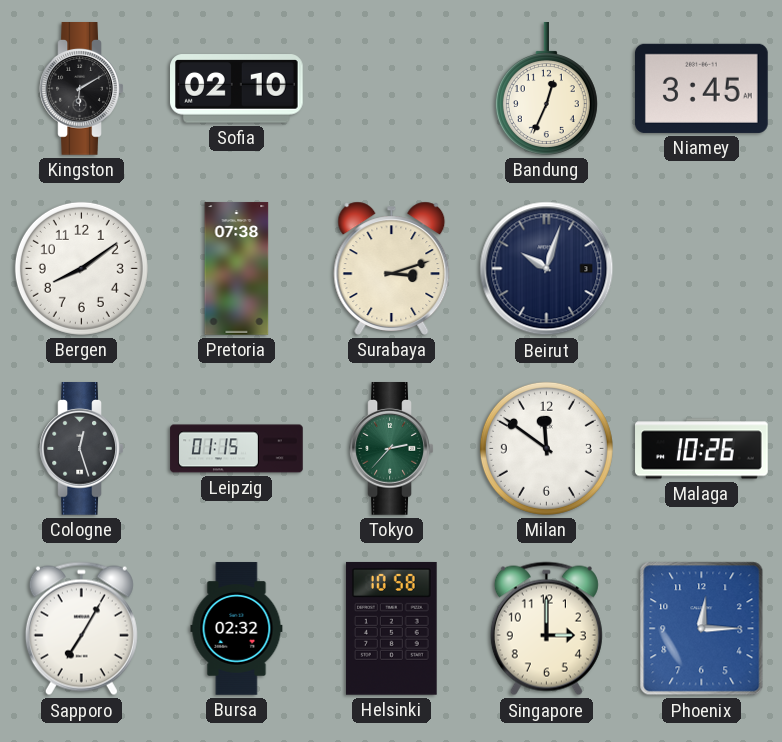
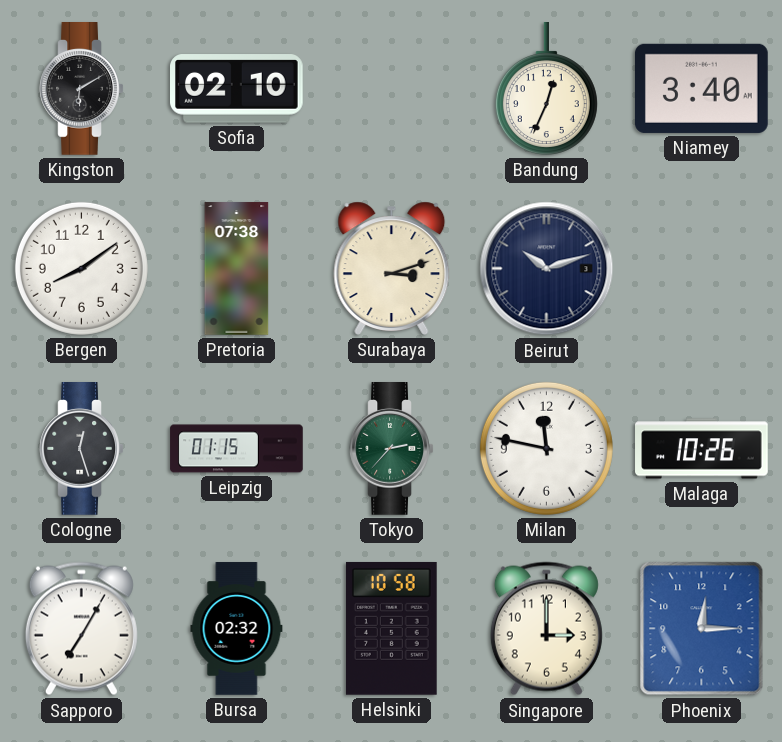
Niamey: 3:45 -> 3:40
Beirut: 10:03 -> 10:12
Milan: 11:51 -> 11:47
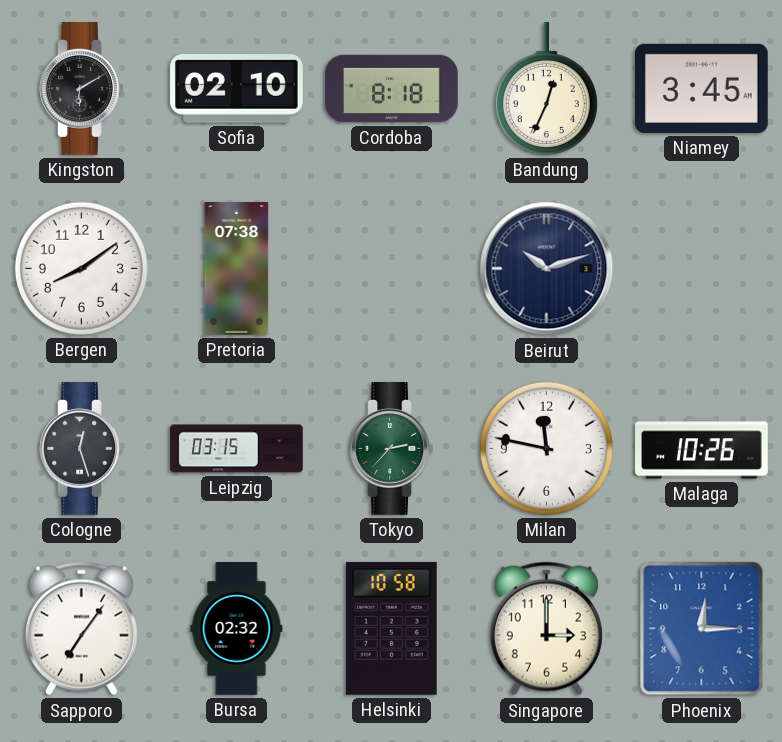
Cordoba: none -> 8:18
Niamey: 3:40 -> 3:45
Surabaya: 3:12 -> none
Leipzig: 01:15 -> 03:15
Sapporo: 7:05 -> 7:06
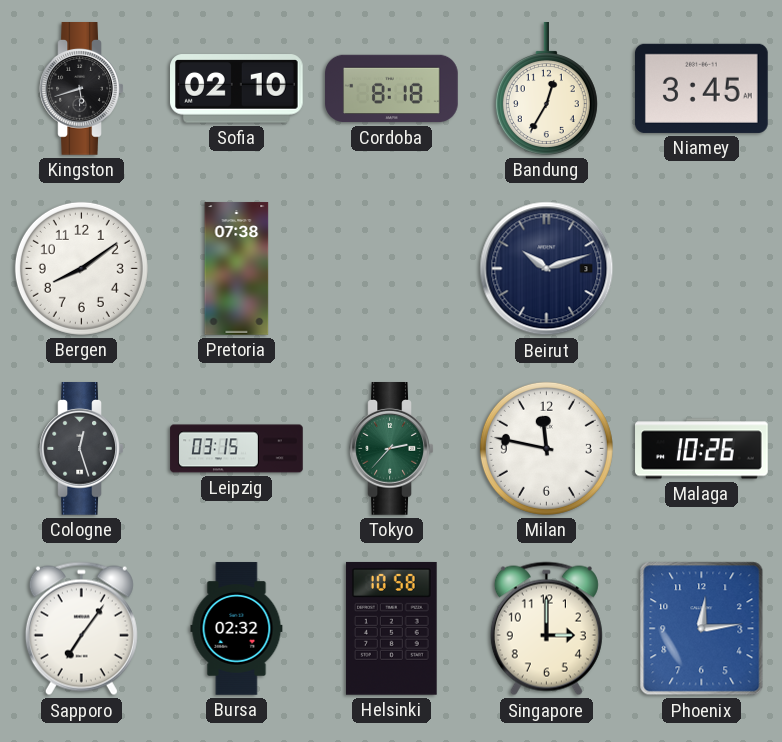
Kingston: 6:10 -> 5:42
Bandung: 12:34 -> 12:35
Phoenix: 12:15 -> 12:14
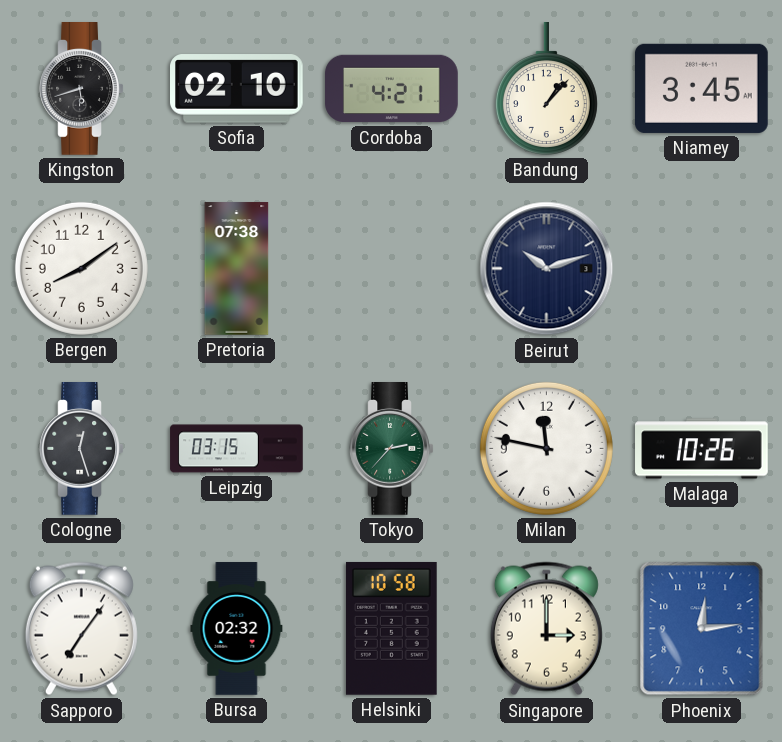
Cordoba: 8:18 -> 4:21
Bandung: 12:35 -> 1:07
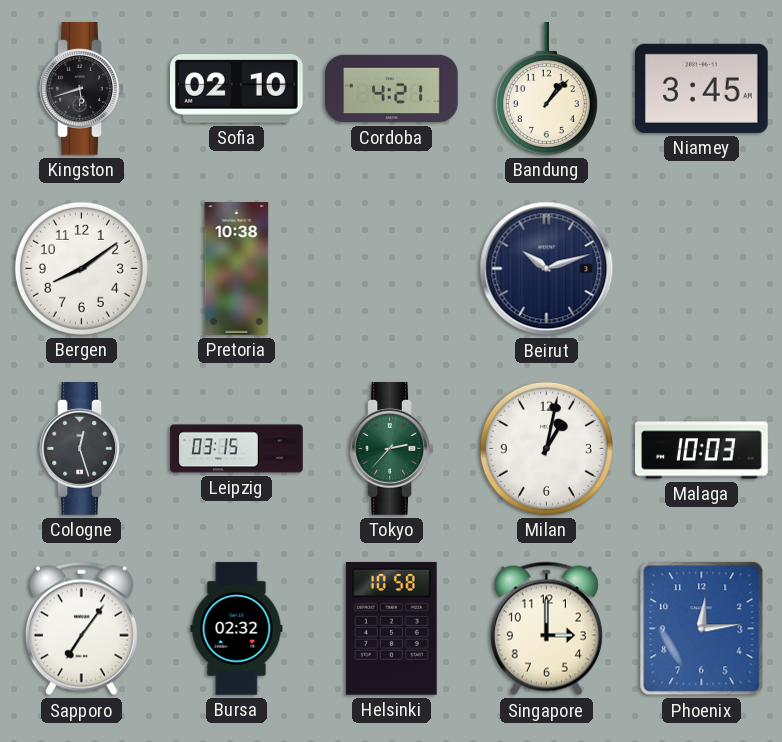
Pretoria: 07:38 -> 10:38
Milan: 11:47 -> 1:02
Malaga: 10:26 -> 10:03
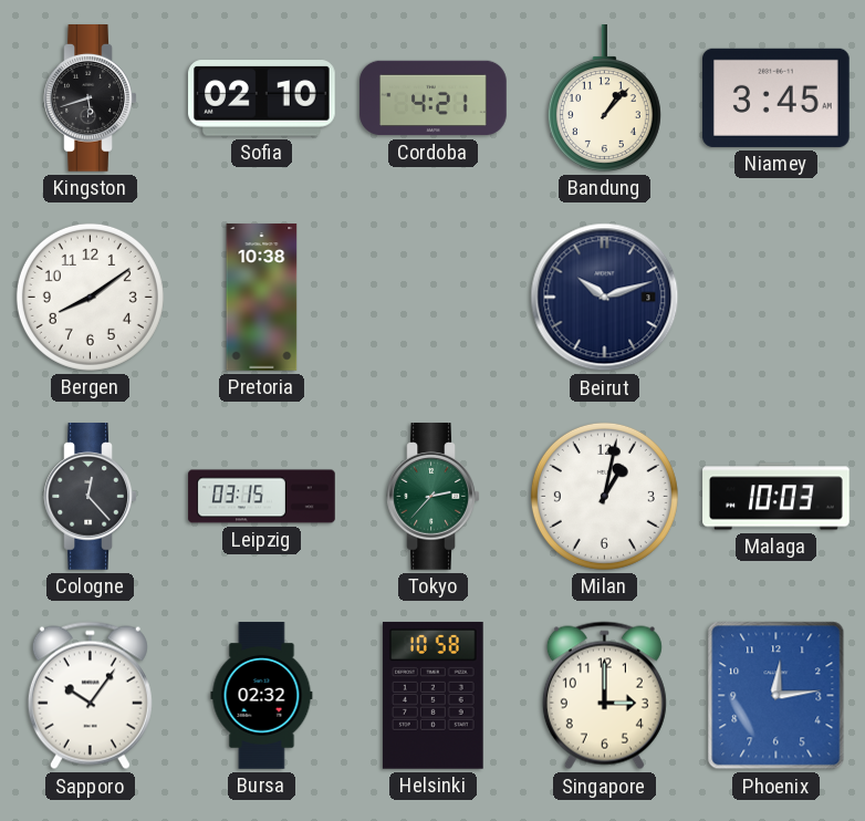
Cologne: 12:27 -> 12:23
Sapporo: 7:06 -> 10:06
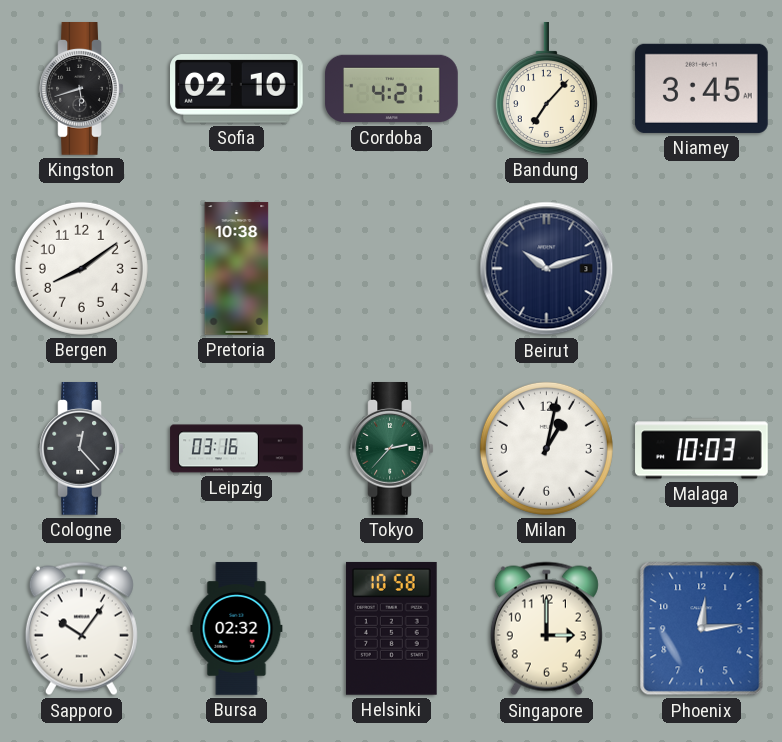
Bandung: 1:07 -> 7:07
Leipzig: 03:15 -> 03:16
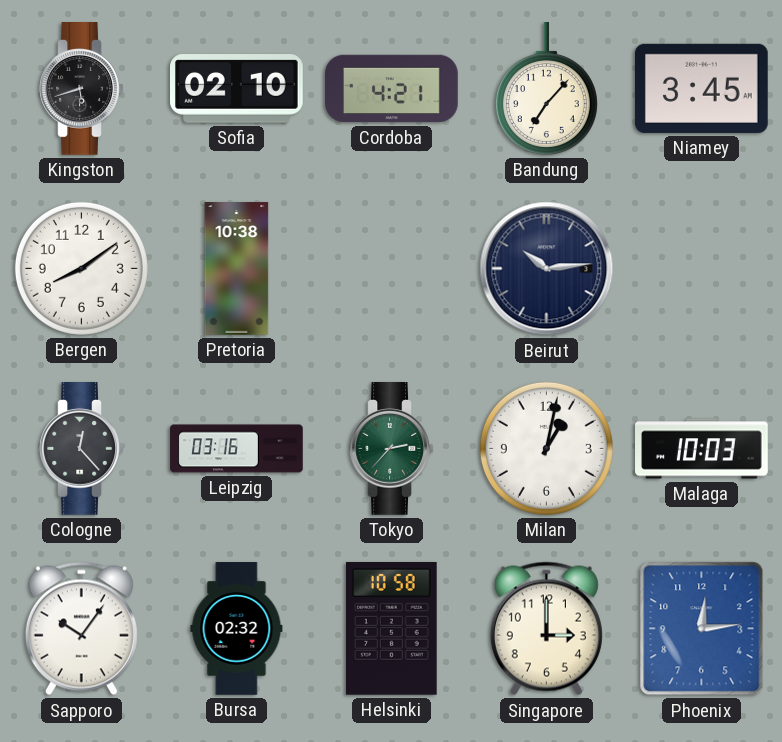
Beirut: 10:12 -> 10:14
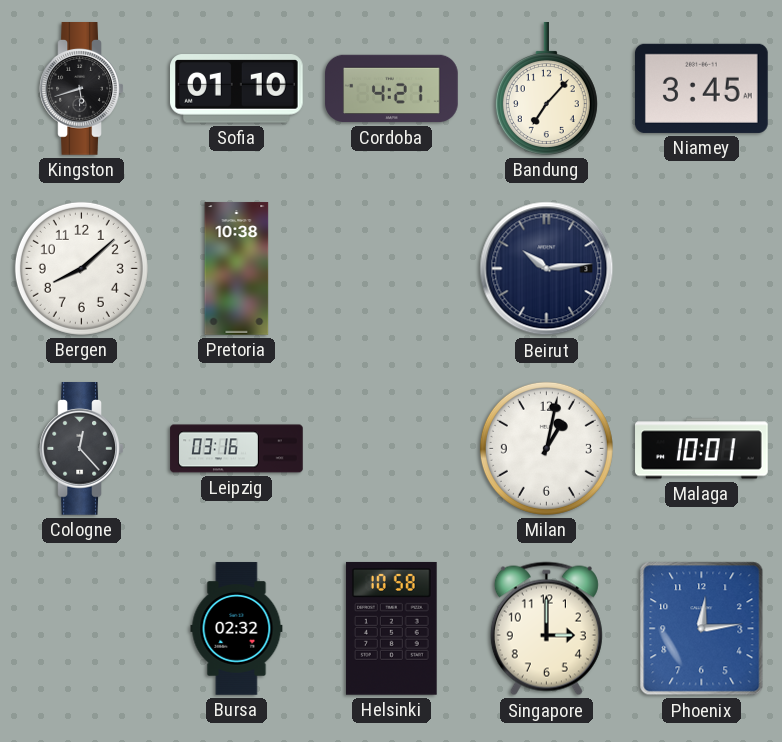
Sofia: 02:10 -> 01:10
Bergen: 8:09 -> 8:08
Tokyo: 2:37 -> none
Malaga: 10:03 -> 10:01
Sapporo: 10:06 -> none
